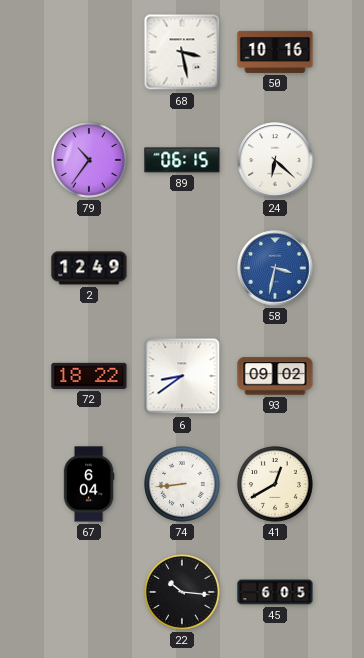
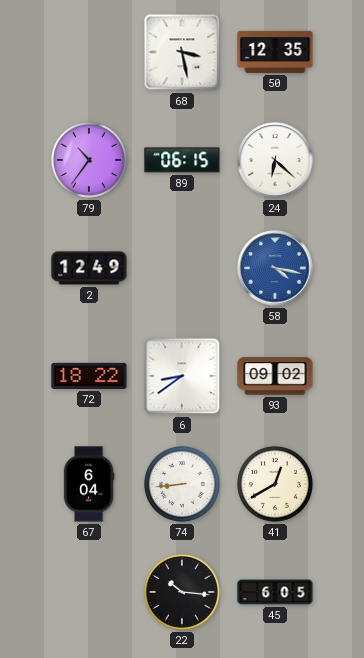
50: 10:16 -> 12:35
58: 3:32 -> 4:17
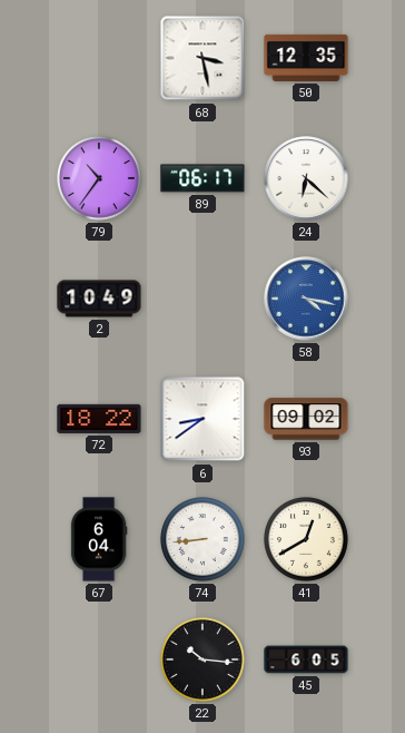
89: 06:15 -> 06:17
2: 12:49 -> 10:49
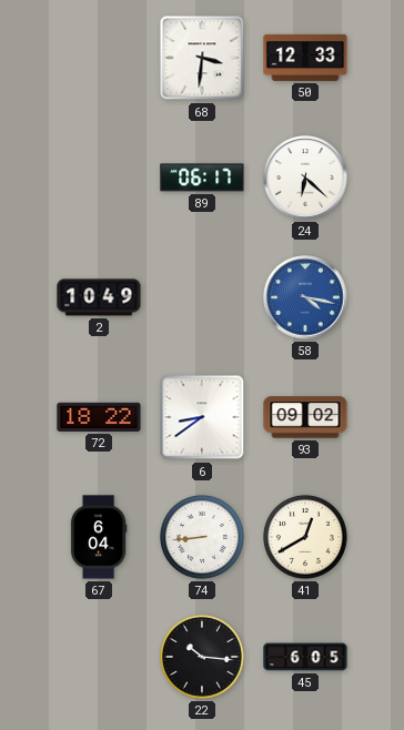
68: 3:28 -> 3:31
50: 12:35 -> 12:33
79: 10:36 -> none
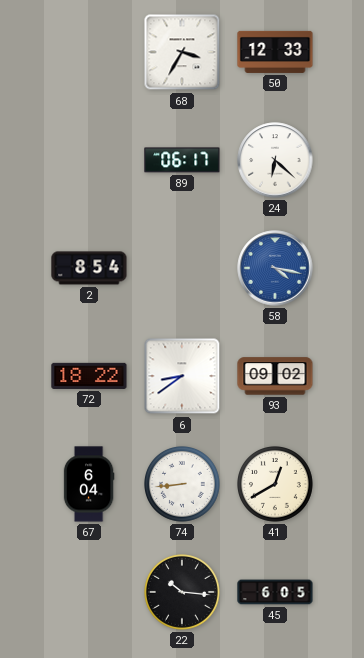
68: 3:31 -> 3:35
2: 10:49 -> 8:54
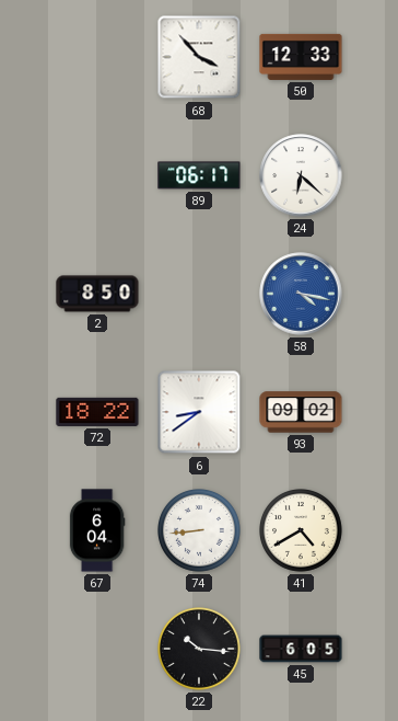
68: 3:35 -> 3:53
2: 8:54 -> 8:50
41: 12:40 -> 4:40
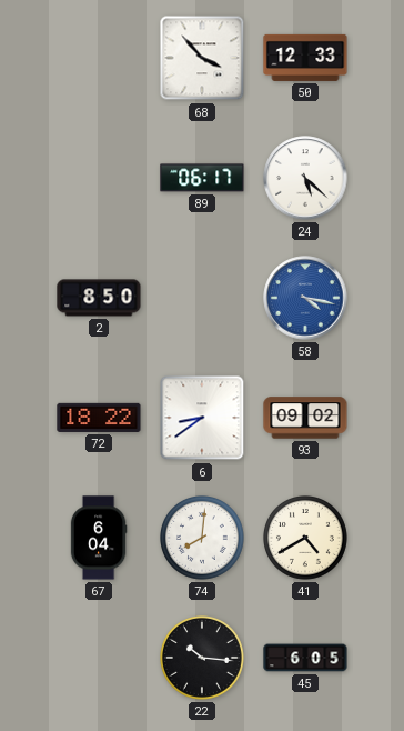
24: 6:22 -> 5:22
74: 8:44 -> 8:01
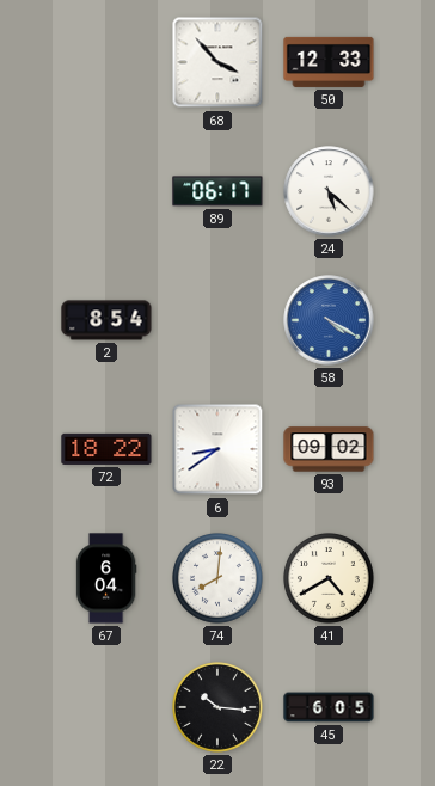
2: 8:50 -> 8:54
58: 4:17 -> 4:20
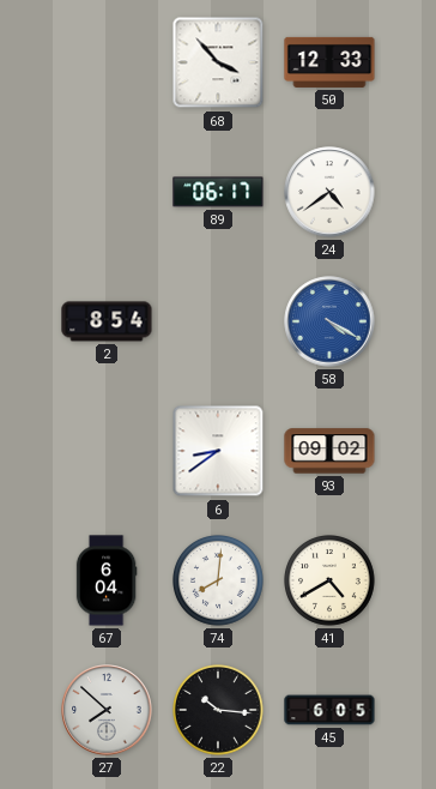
24: 5:22 -> 4:39
72: 18:22 -> none
27: none -> 7:52
